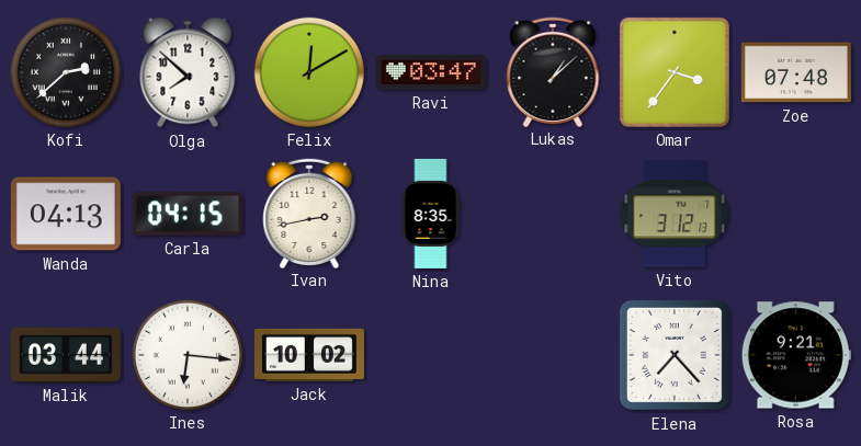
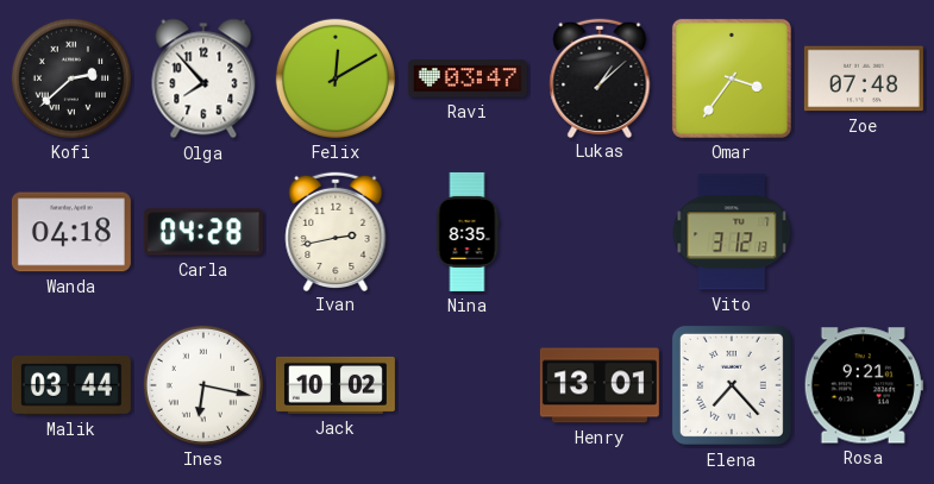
Olga: 7:52 -> 7:53
Wanda: 04:13 -> 04:18
Carla: 04:15 -> 04:28
Ines: 6:16 -> 6:17
Henry: none -> 13:01
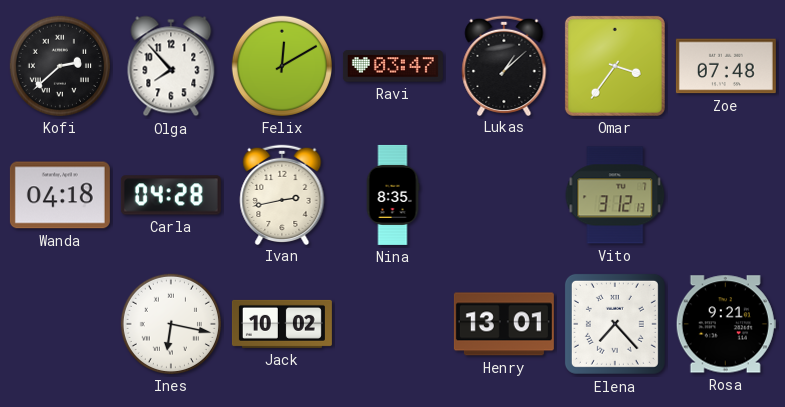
Malik: 03:44 -> none
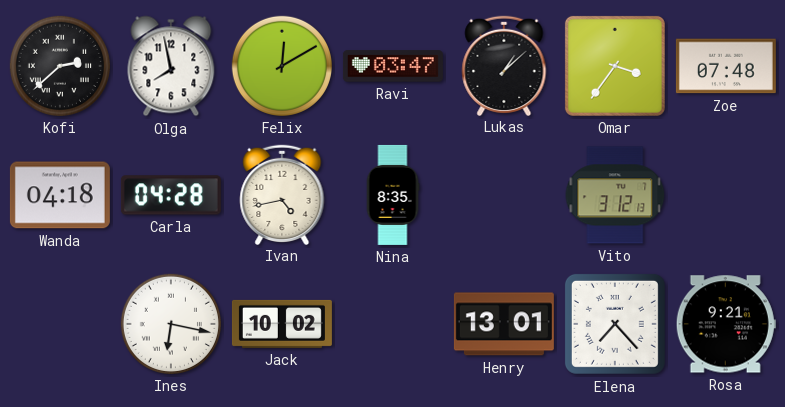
Olga: 7:53 -> 7:58
Ivan: 2:43 -> 4:43
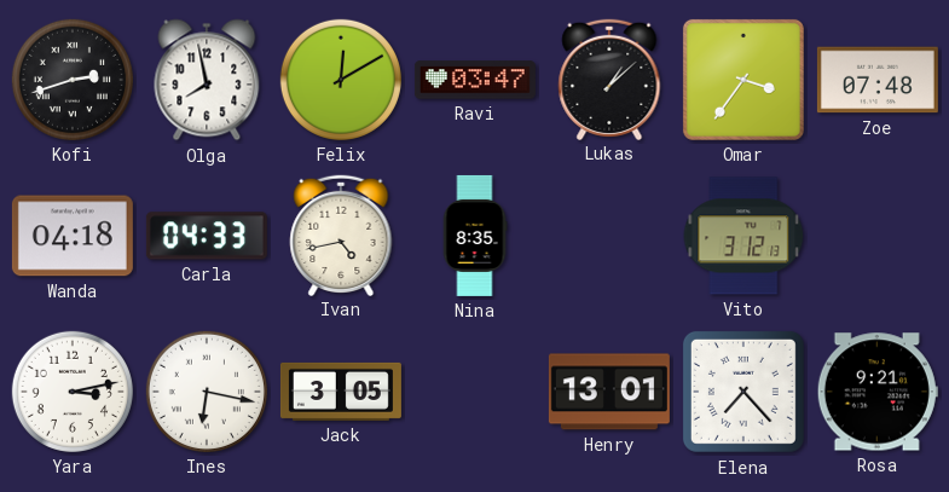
Kofi: 2:38 -> 2:42
Carla: 04:28 -> 04:33
Yara: none -> 3:13
Jack: 10:02 -> 3:05
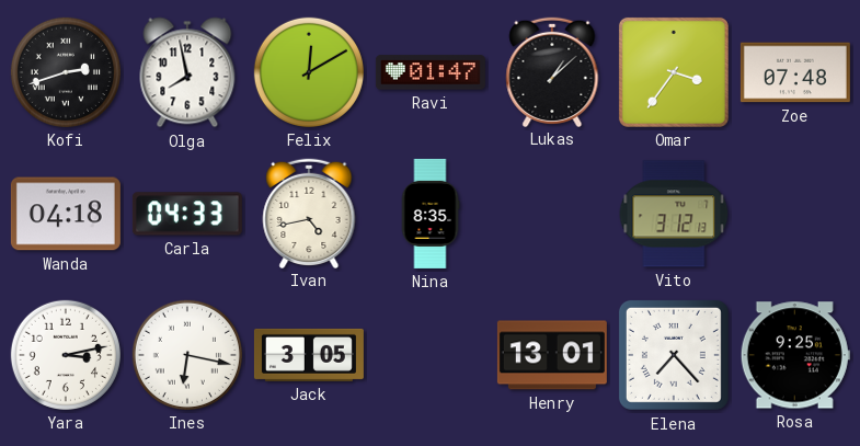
Ravi: 03:47 -> 01:47
Rosa: 9:21 -> 9:25
